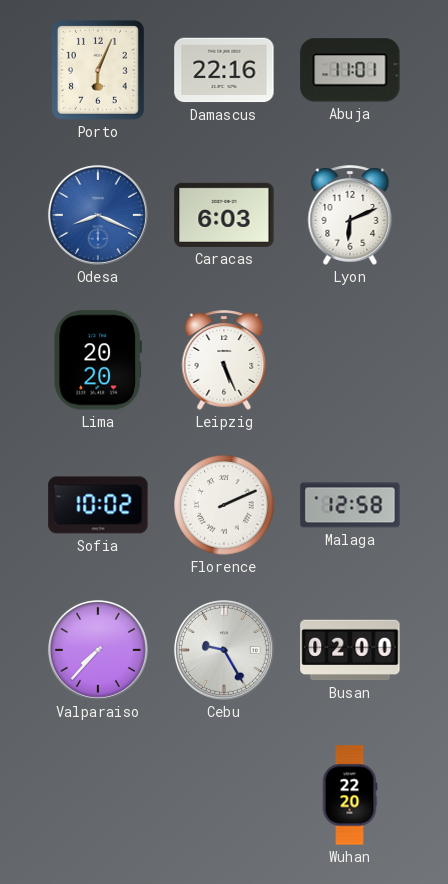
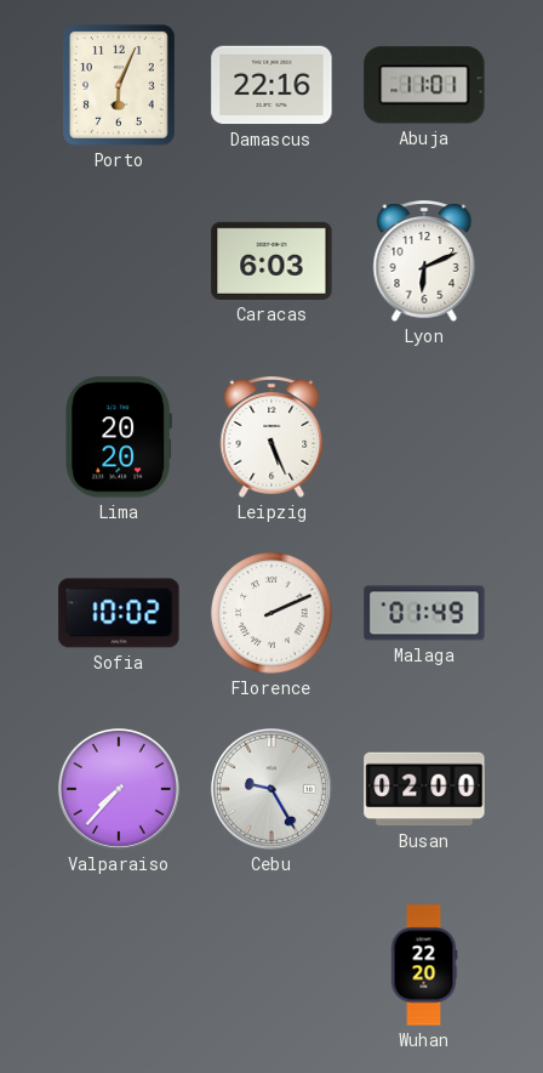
Odesa: 8:19 -> none
Malaga: 12:58 -> 01:49
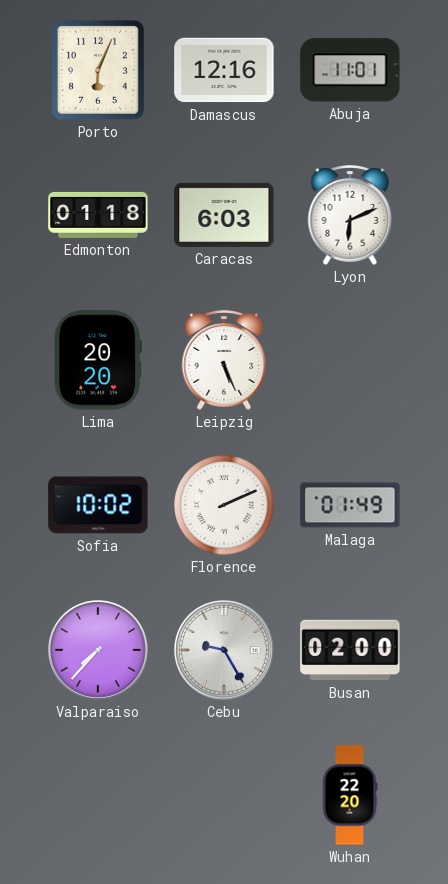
Damascus: 22:16 -> 12:16
Edmonton: none -> 01:18
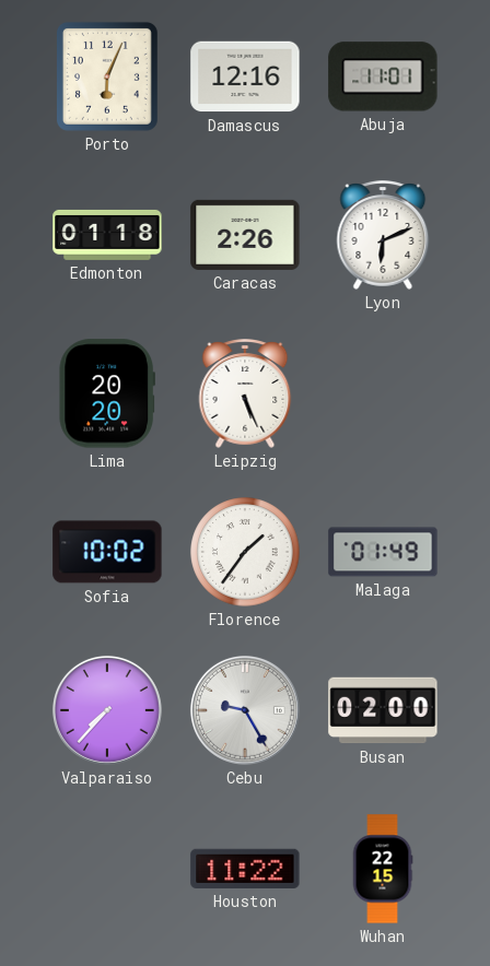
Caracas: 6:03 -> 2:26
Florence: 2:11 -> 1:36
Houston: none -> 11:22
Wuhan: 22:20 -> 22:15
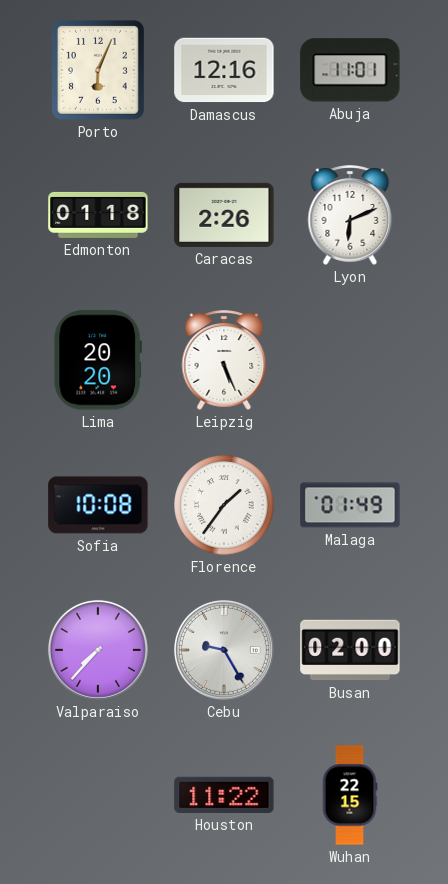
Sofia: 10:02 -> 10:08
